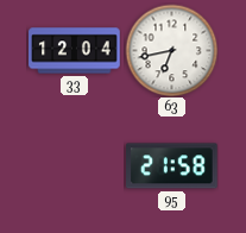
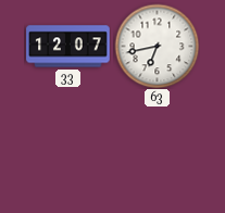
33: 12:04 -> 12:07
95: 21:58 -> none
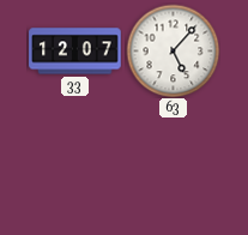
63: 6:43 -> 5:07
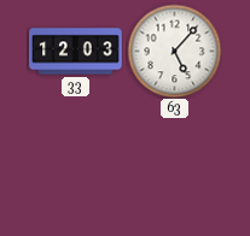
33: 12:07 -> 12:03
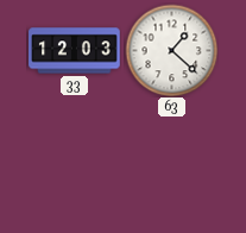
63: 5:07 -> 1:22
